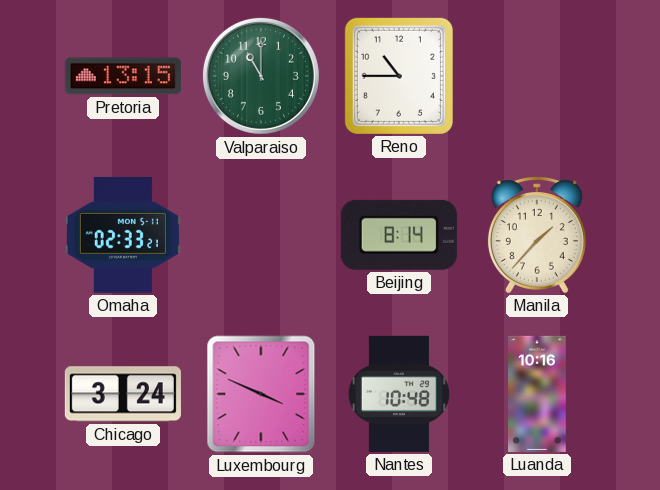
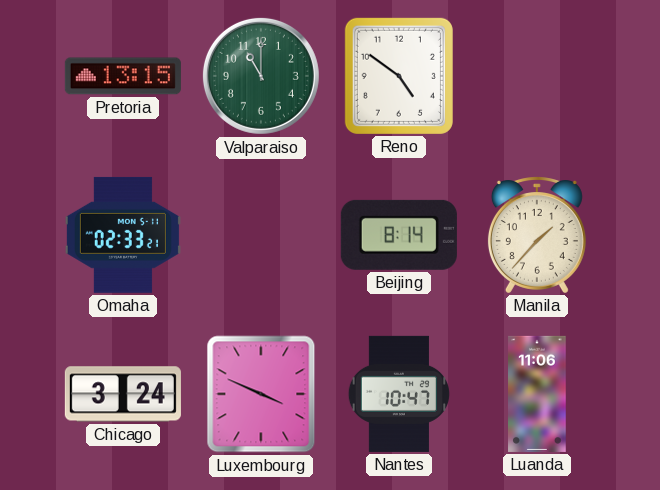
Reno: 10:45 -> 4:51
Nantes: 10:48 -> 10:47
Luanda: 10:16 -> 11:06
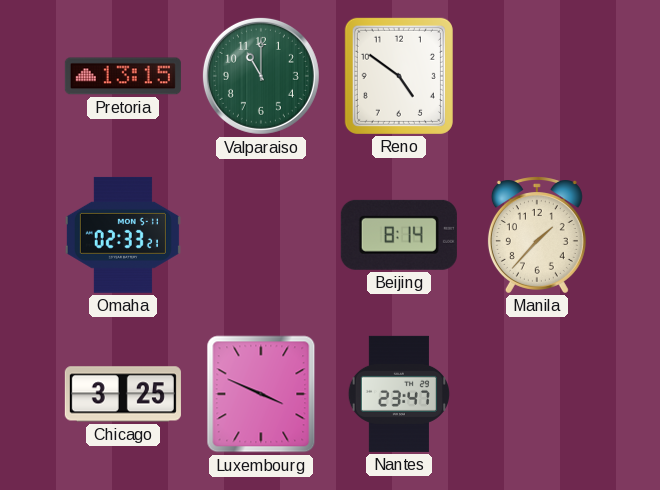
Chicago: 3:24 -> 3:25
Nantes: 10:47 -> 23:47
Luanda: 11:06 -> none
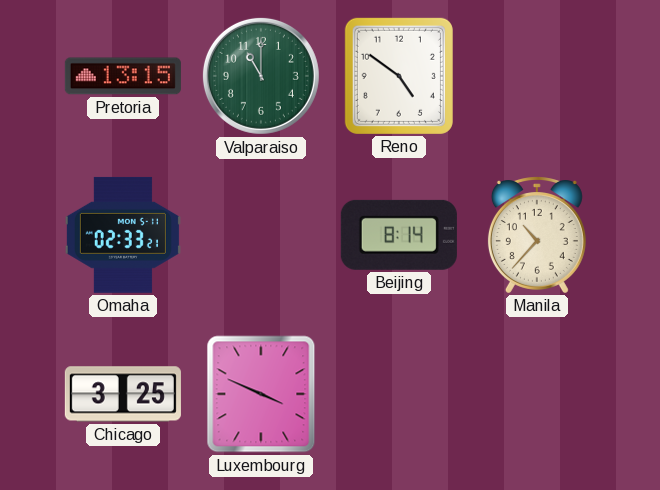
Manila: 1:37 -> 10:37
Nantes: 23:47 -> none
